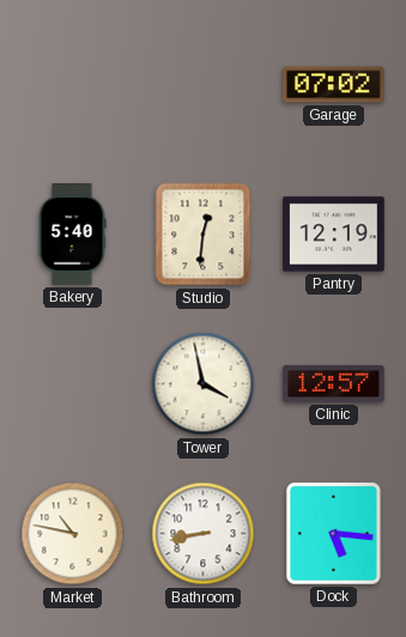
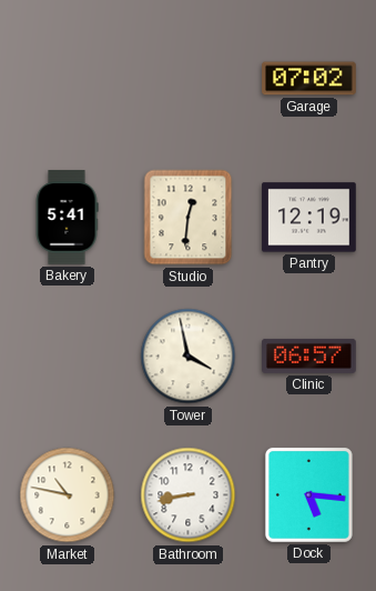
Bakery: 5:40 -> 5:41
Clinic: 12:57 -> 06:57
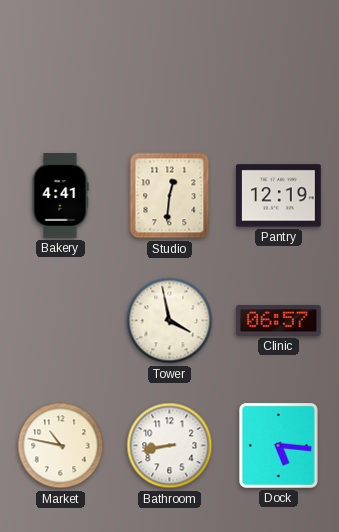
Garage: 07:02 -> none
Bakery: 5:41 -> 4:41
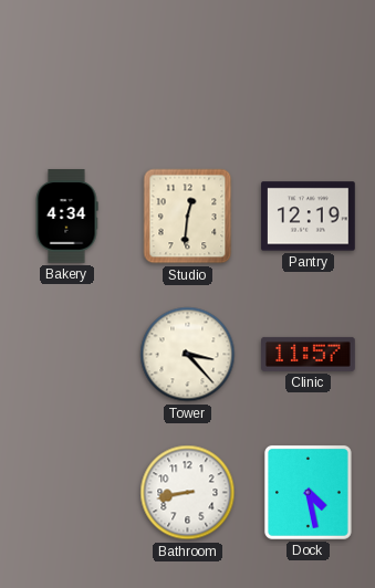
Bakery: 4:41 -> 4:34
Tower: 3:58 -> 3:23
Clinic: 06:57 -> 11:57
Market: 10:47 -> none
Dock: 5:16 -> 4:28
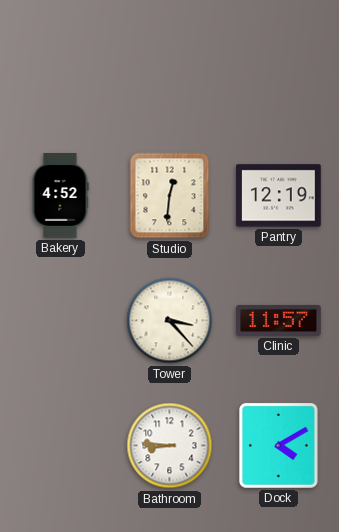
Bakery: 4:34 -> 4:52
Bathroom: 8:43 -> 8:46
Dock: 4:28 -> 4:10
